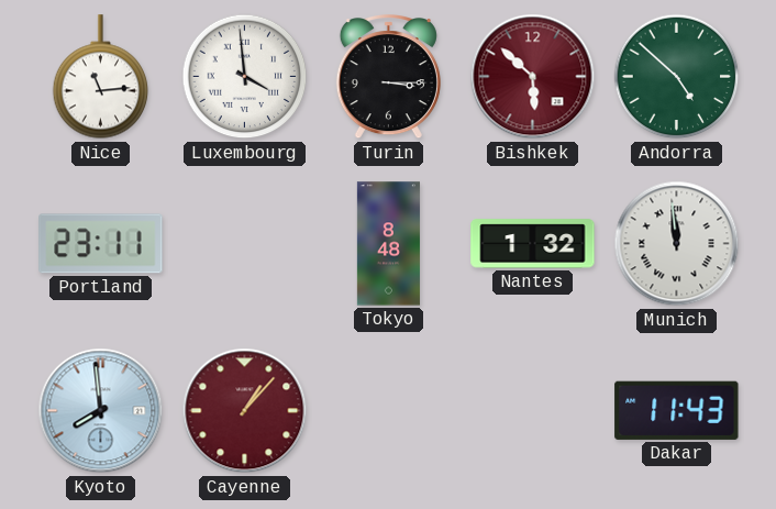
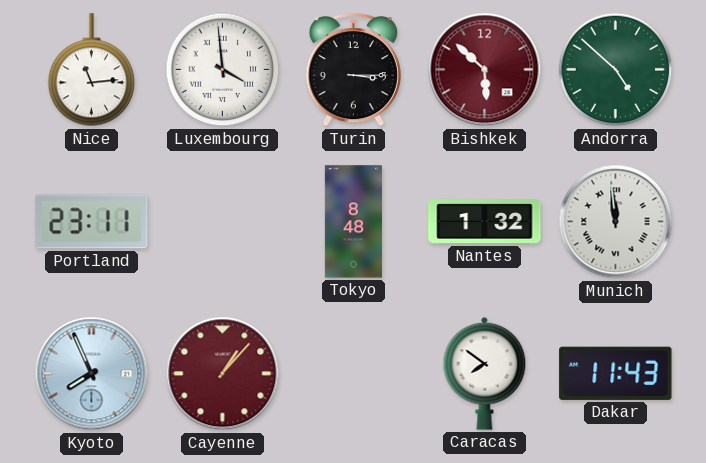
Kyoto: 7:59 -> 7:56
Caracas: none -> 7:51
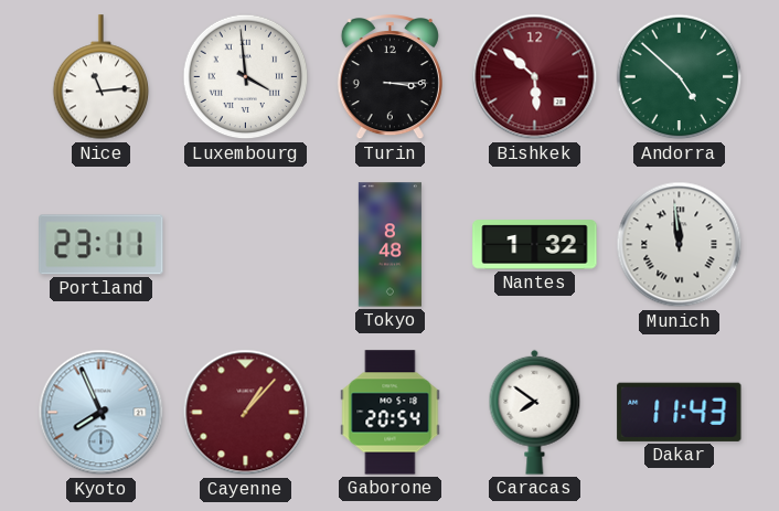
Gaborone: none -> 20:54
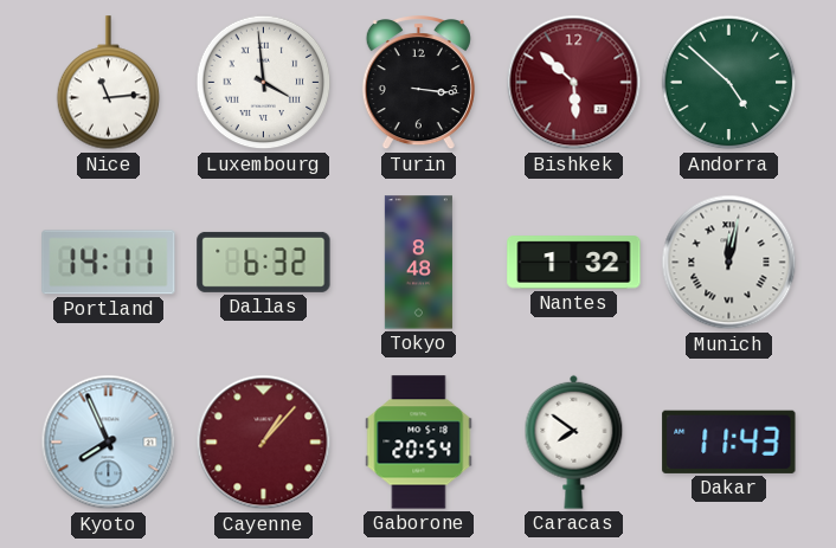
Turin: 3:15 -> 3:16
Portland: 23:11 -> 14:11
Dallas: none -> 6:32
Munich: 11:59 -> 12:02
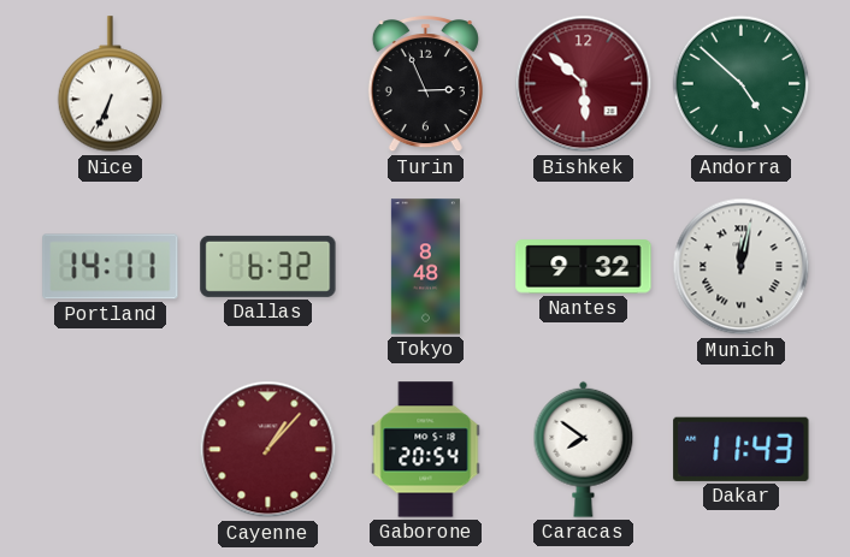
Nice: 11:14 -> 6:34
Luxembourg: 3:59 -> none
Turin: 3:16 -> 2:56
Nantes: 1:32 -> 9:32
Kyoto: 7:56 -> none
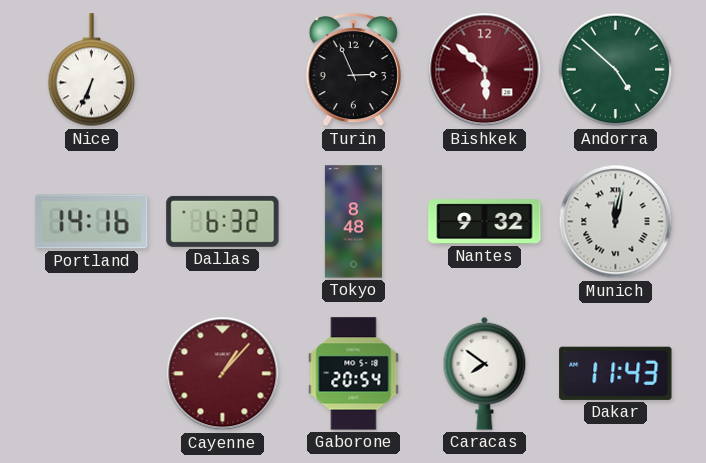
Portland: 14:11 -> 14:16
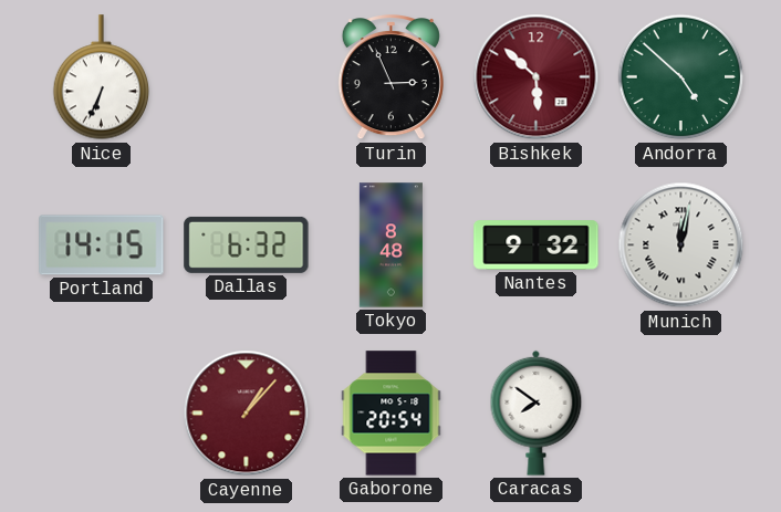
Portland: 14:16 -> 14:15
Dakar: 11:43 -> none
